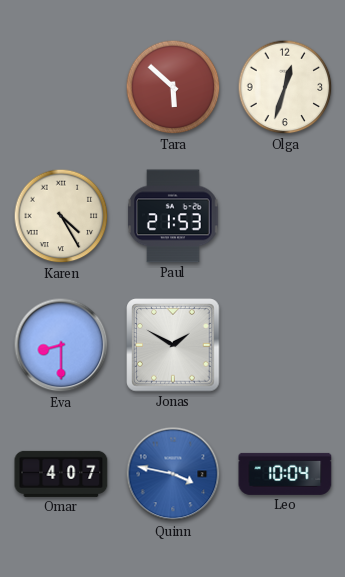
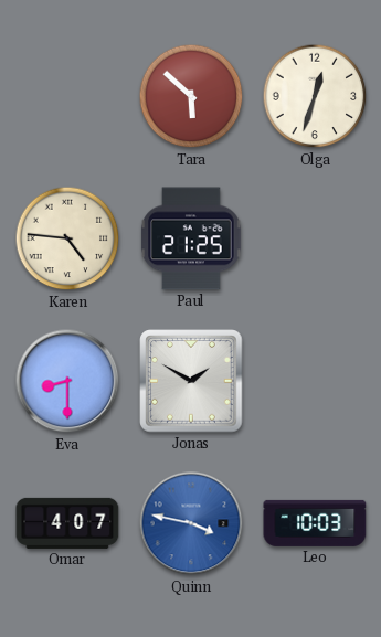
Karen: 4:25 -> 4:46
Paul: 21:53 -> 21:25
Leo: 10:04 -> 10:03
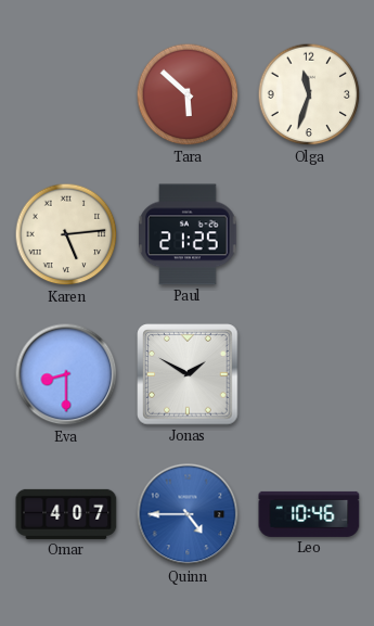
Olga: 12:33 -> 11:33
Karen: 4:46 -> 5:14
Quinn: 3:47 -> 4:45
Leo: 10:03 -> 10:46
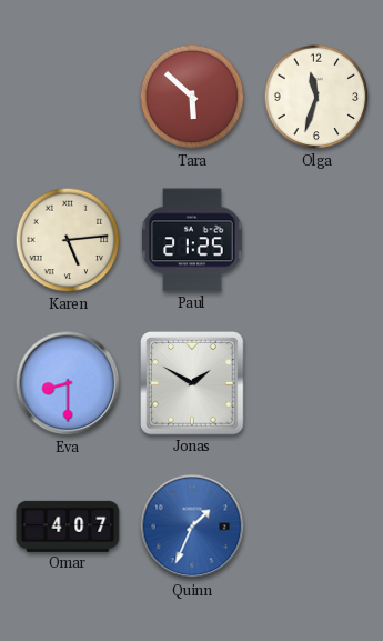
Quinn: 4:45 -> 1:34
Leo: 10:46 -> none
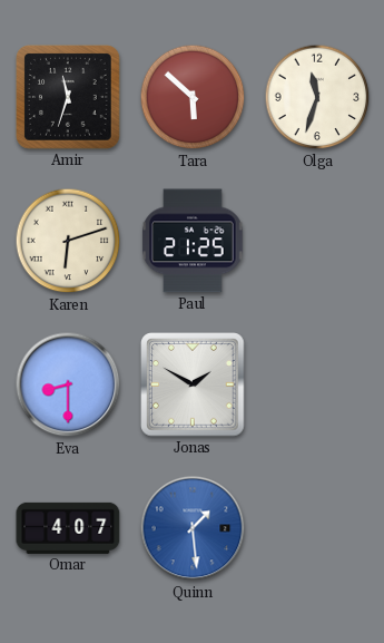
Amir: none -> 11:33
Karen: 5:14 -> 6:12
Quinn: 1:34 -> 1:29
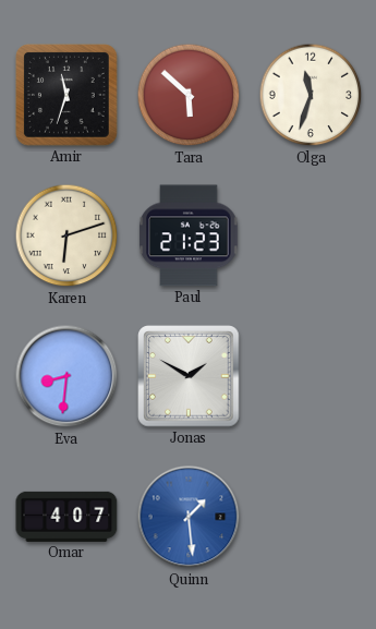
Paul: 21:25 -> 21:23
Eva: 8:30 -> 8:31
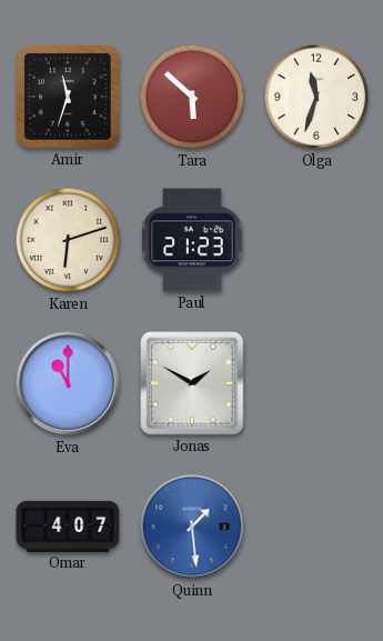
Eva: 8:31 -> 11:00
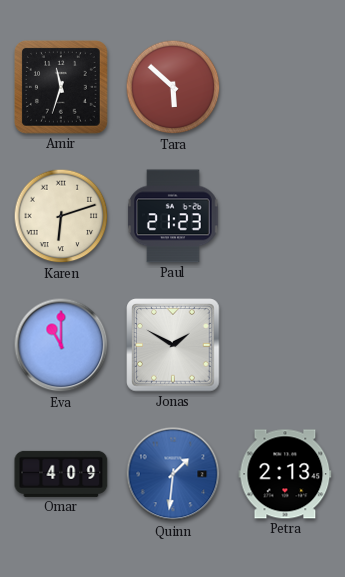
Olga: 11:33 -> none
Omar: 4:07 -> 4:09
Quinn: 1:29 -> 1:31
Petra: none -> 2:13
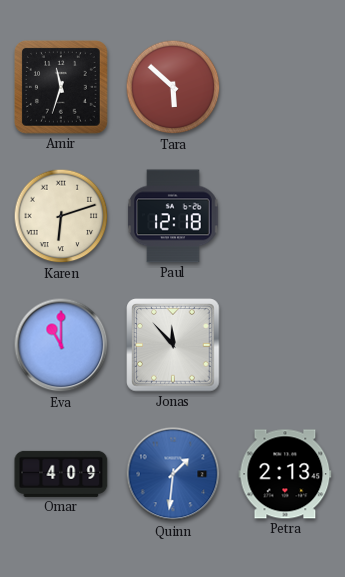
Paul: 21:23 -> 12:18
Jonas: 1:50 -> 11:53
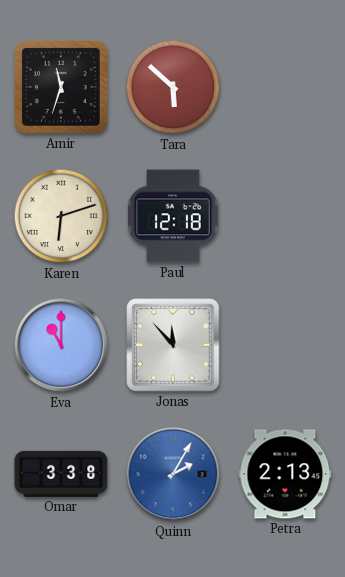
Omar: 4:09 -> 3:38
Quinn: 1:31 -> 2:05
